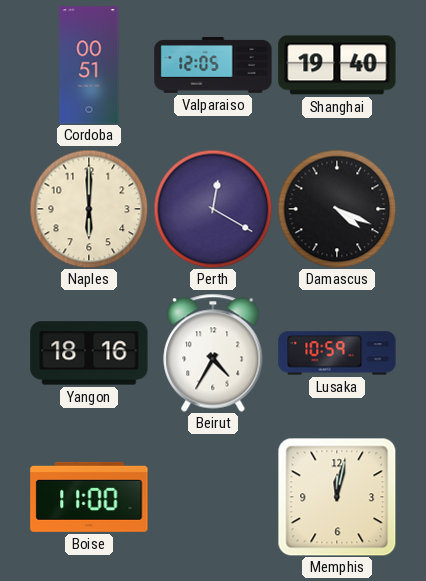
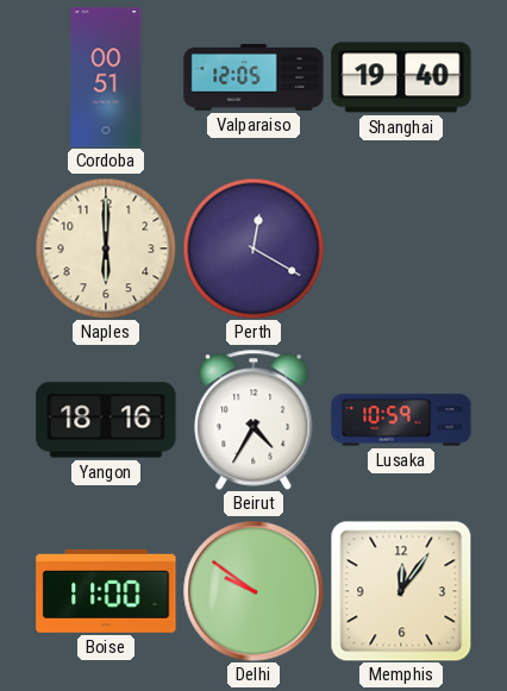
Damascus: 4:19 -> none
Delhi: none -> 9:51
Memphis: 12:02 -> 12:06
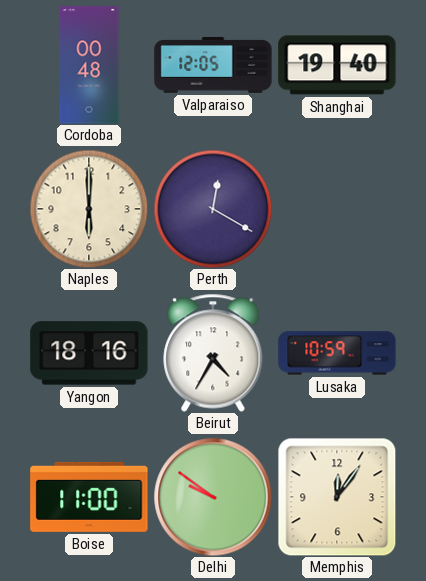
Cordoba: 00:51 -> 00:48
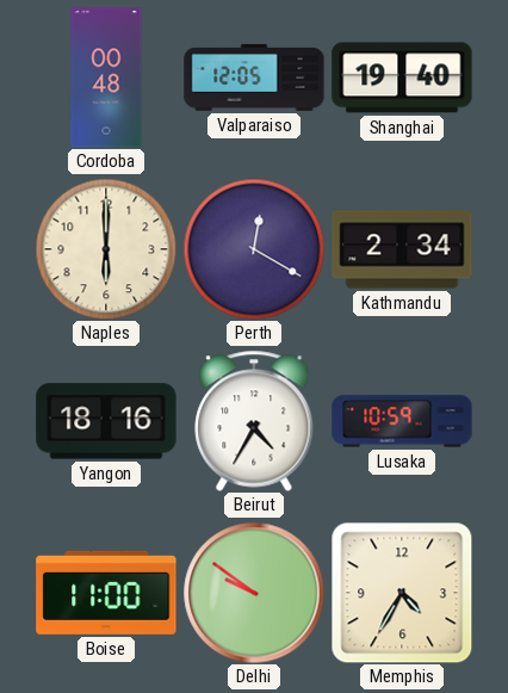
Kathmandu: none -> 2:34
Memphis: 12:06 -> 4:35
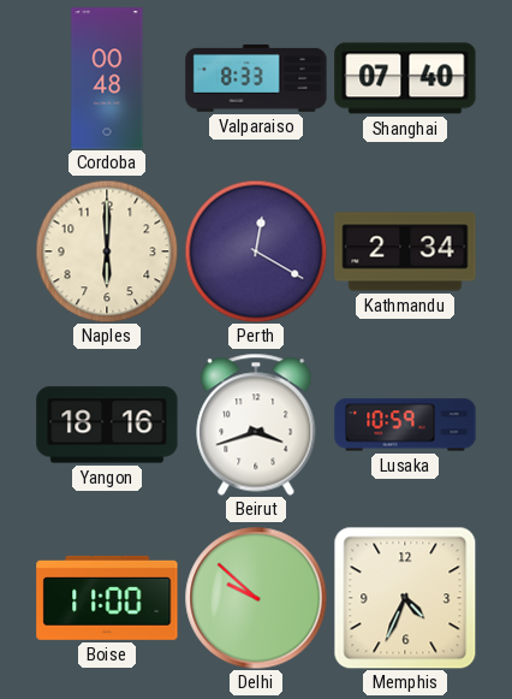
Valparaiso: 12:05 -> 8:33
Shanghai: 19:40 -> 07:40
Beirut: 4:35 -> 3:42
Delhi: 9:51 -> 9:52
Memphis: 4:35 -> 4:34
